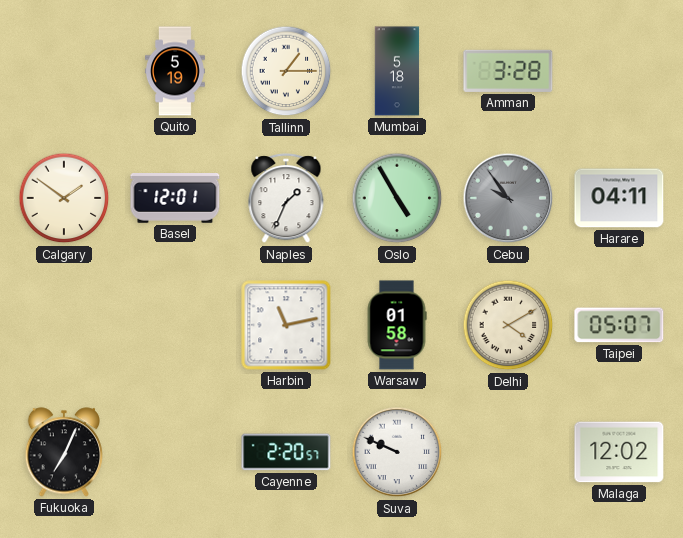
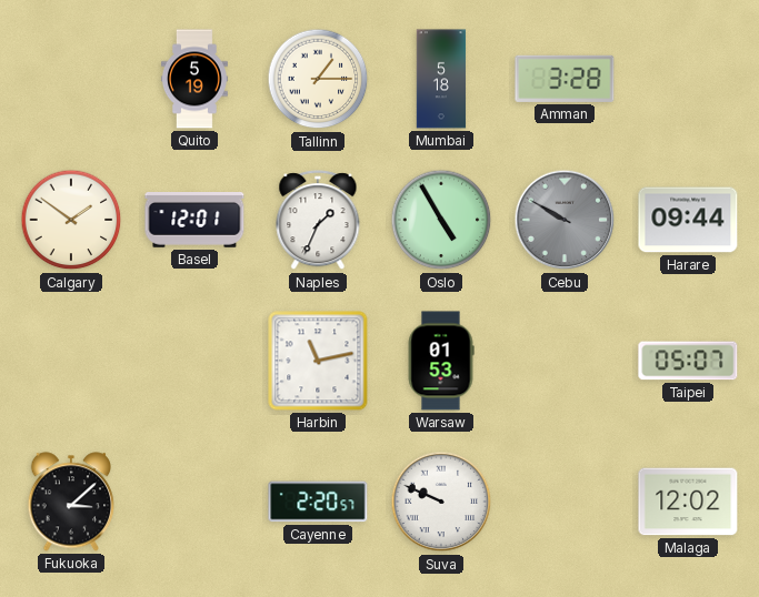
Cebu: 9:54 -> 9:50
Harare: 04:11 -> 09:44
Warsaw: 01:58 -> 01:53
Delhi: 4:10 -> none
Fukuoka: 7:04 -> 3:08
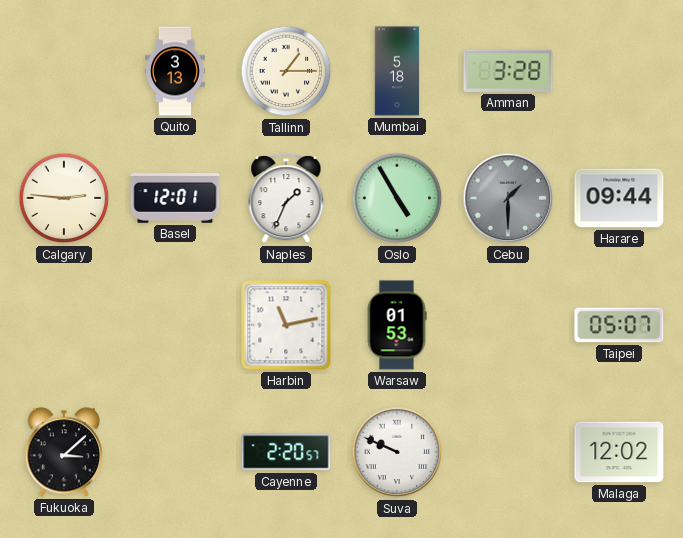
Quito: 5:19 -> 3:13
Calgary: 1:51 -> 2:46
Cebu: 9:50 -> 1:30
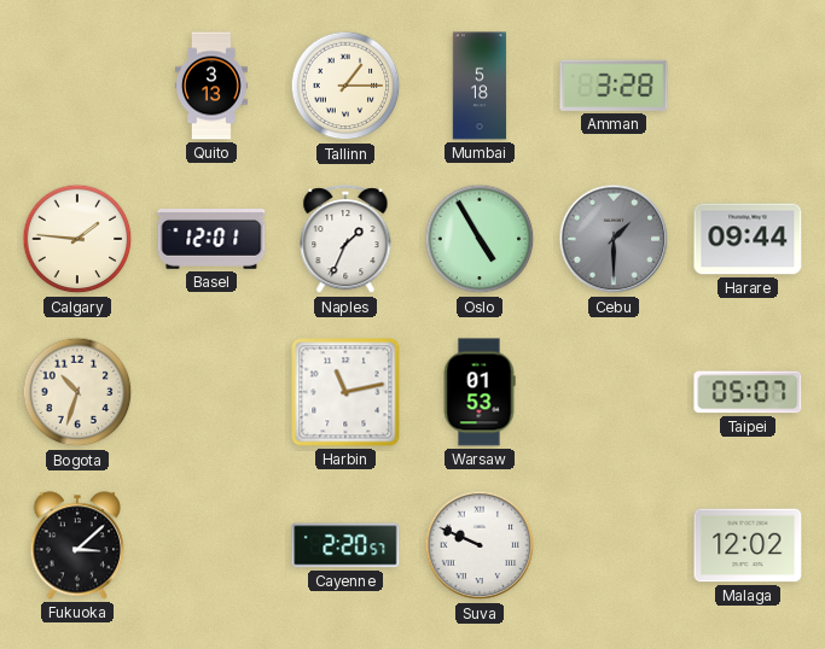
Calgary: 2:46 -> 1:46
Bogota: none -> 10:33
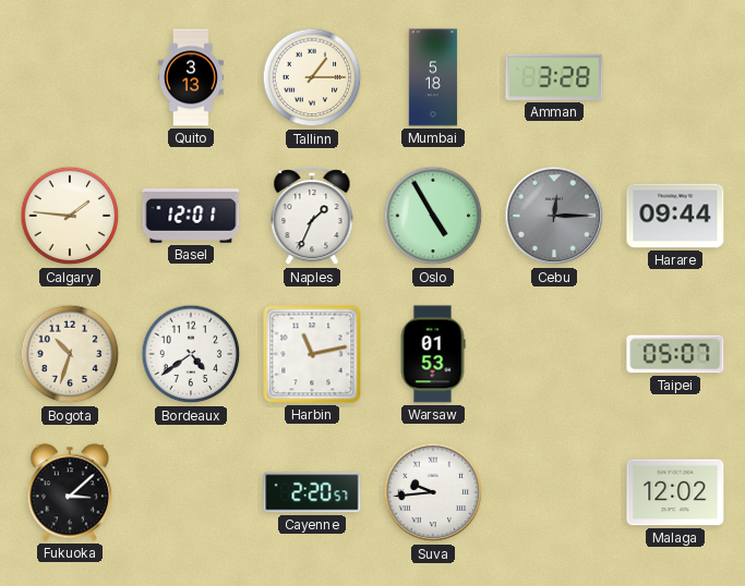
Cebu: 1:30 -> 12:15
Bordeaux: none -> 4:39
Suva: 9:49 -> 9:44
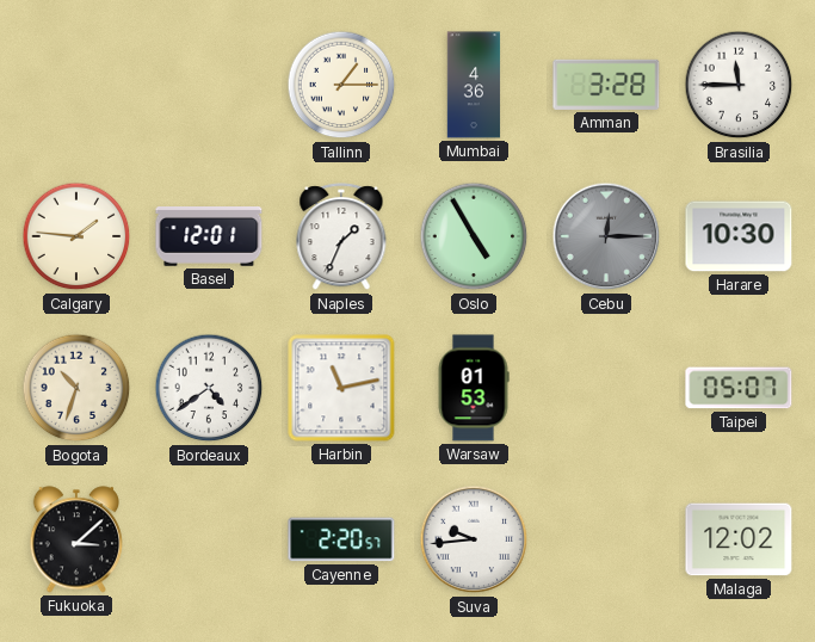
Quito: 3:13 -> none
Mumbai: 5:18 -> 4:36
Brasilia: none -> 11:45
Harare: 09:44 -> 10:30
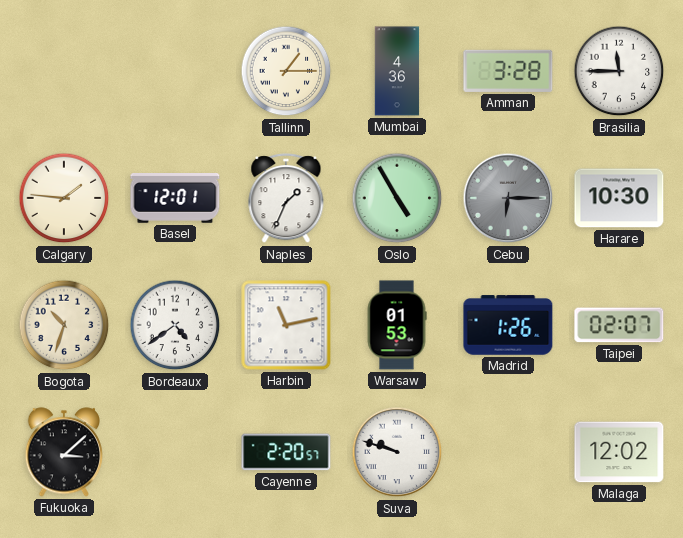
Cebu: 12:15 -> 6:15
Madrid: none -> 1:26
Taipei: 05:07 -> 02:07
Suva: 9:44 -> 9:48
